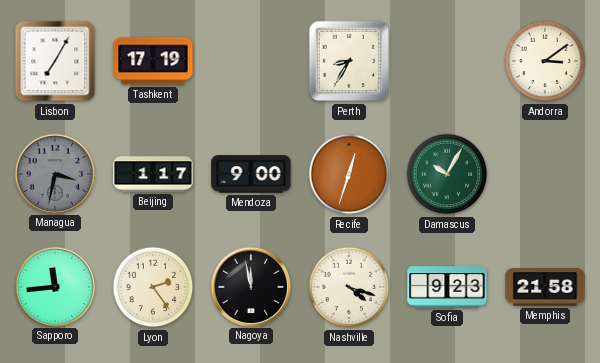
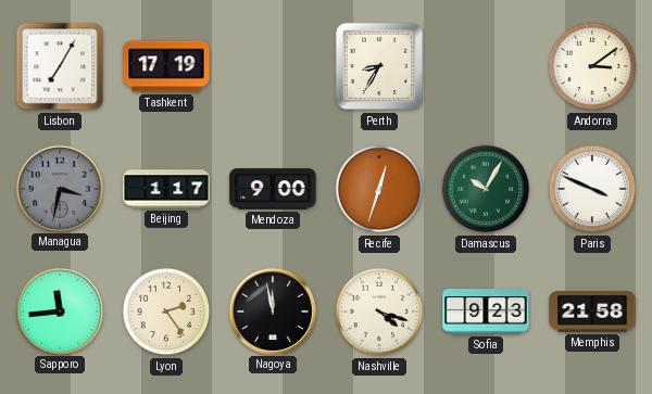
Paris: none -> 3:49
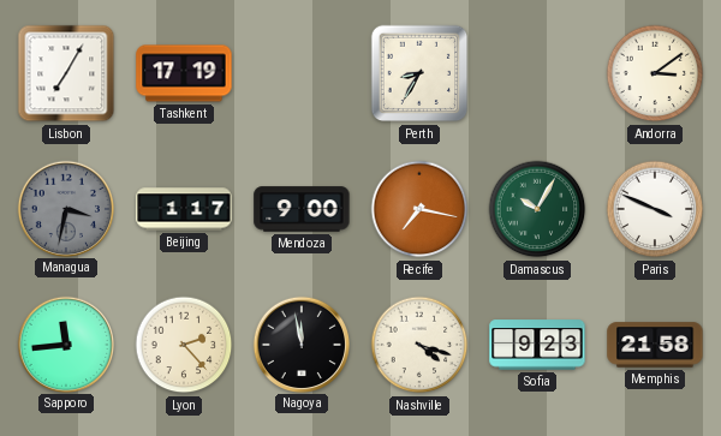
Recife: 12:33 -> 7:17
Lyon: 2:24 -> 2:23
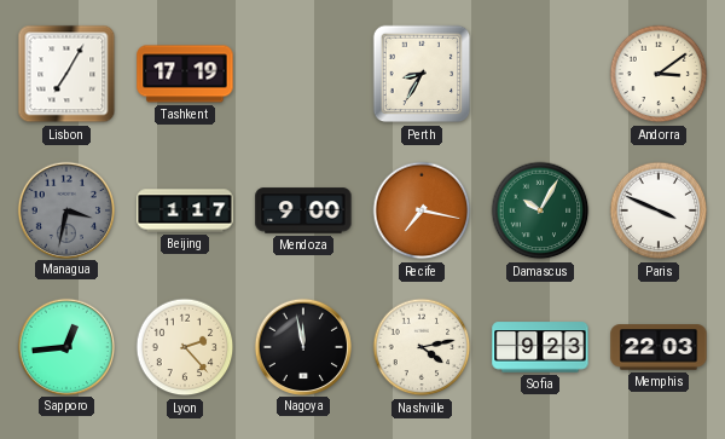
Sapporo: 11:44 -> 12:44
Nashville: 4:18 -> 4:13
Memphis: 21:58 -> 22:03
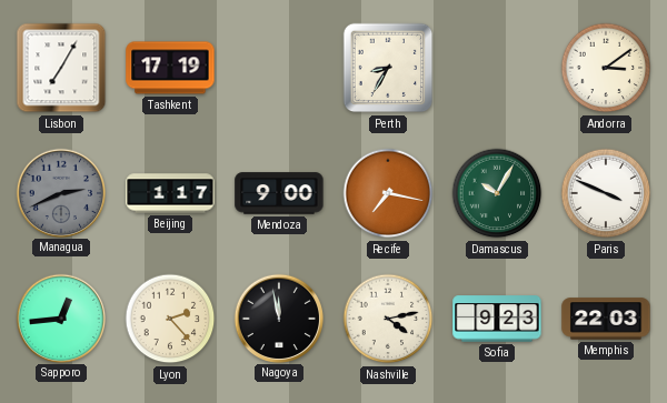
Managua: 3:32 -> 2:41
